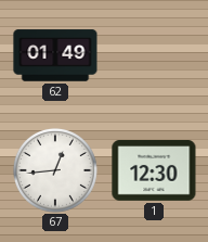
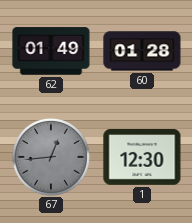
60: none -> 01:28
67 dial: white -> grey
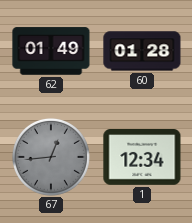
1: 12:30 -> 12:34
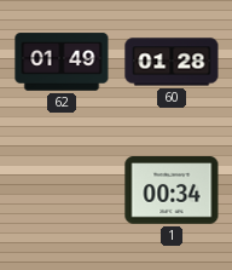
67: 12:44 -> none
1: 12:34 -> 00:34
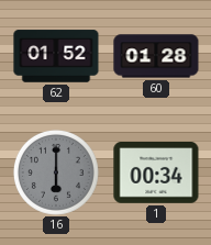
62: 01:49 -> 01:52
16: none -> 6:00
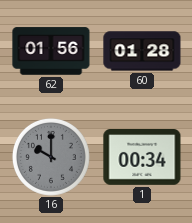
62: 01:52 -> 01:56
16: 6:00 -> 10:00
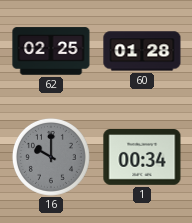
62: 01:56 -> 02:25
